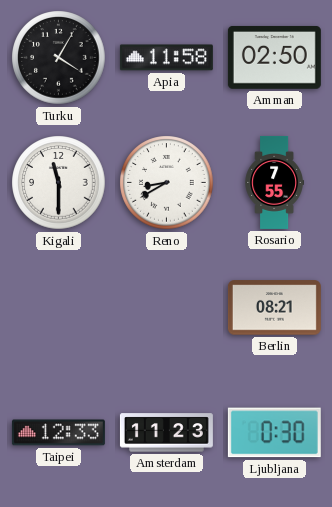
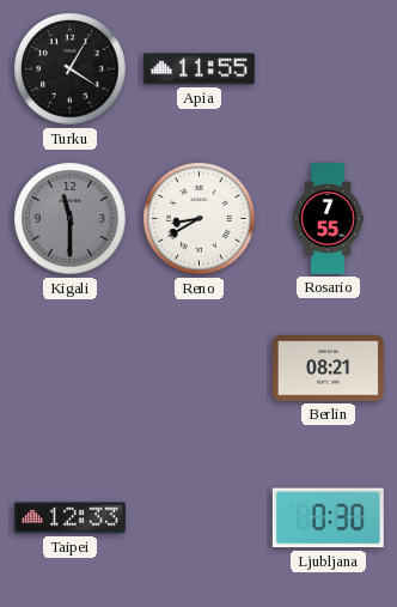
Apia: 11:58 -> 11:55
Amman: 02:50 -> none
Kigali dial: white -> grey
Amsterdam: 11:23 -> none
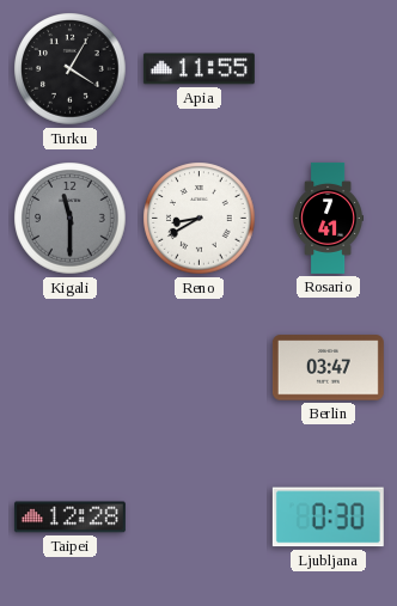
Rosario: 7:55 -> 7:41
Berlin: 08:21 -> 03:47
Taipei: 12:33 -> 12:28
